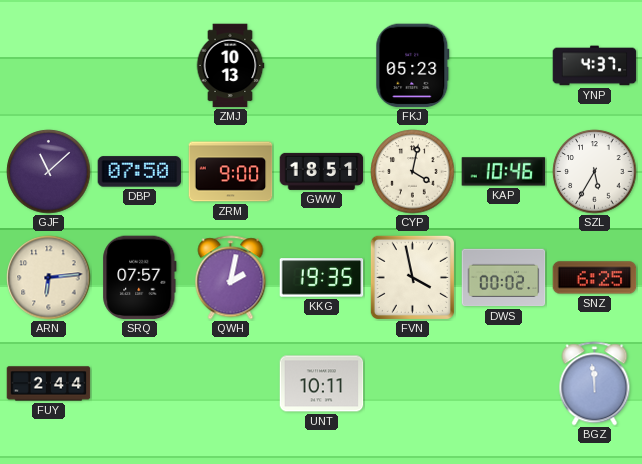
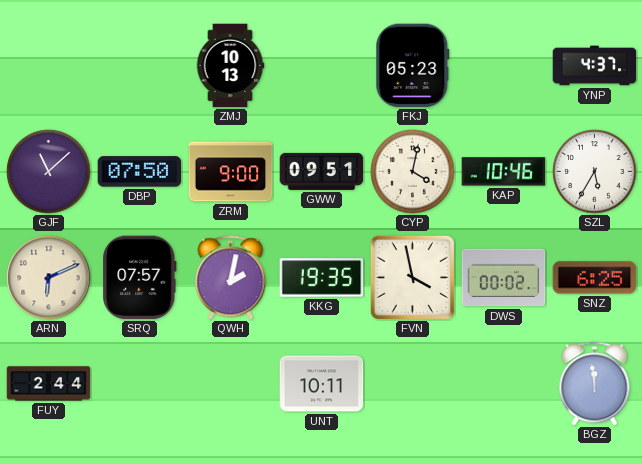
GWW: 18:51 -> 09:51
ARN: 6:14 -> 6:11
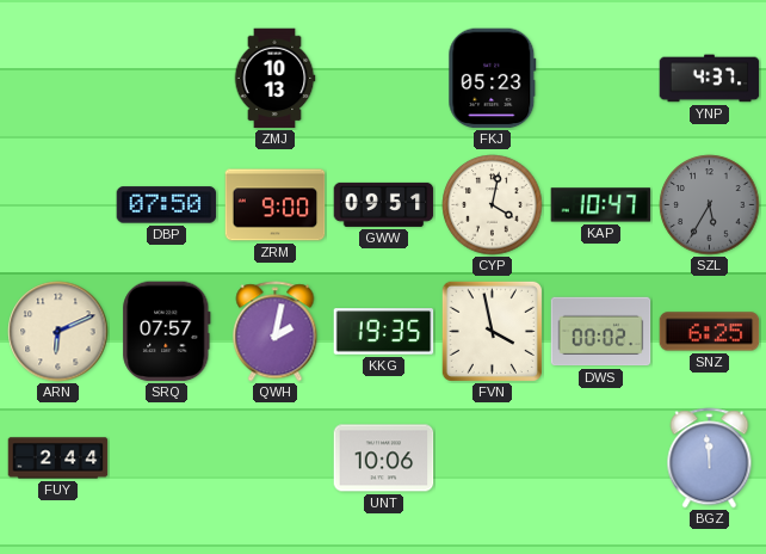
GJF: 11:08 -> none
KAP: 10:46 -> 10:47
SZL dial: white -> grey
UNT: 10:11 -> 10:06
